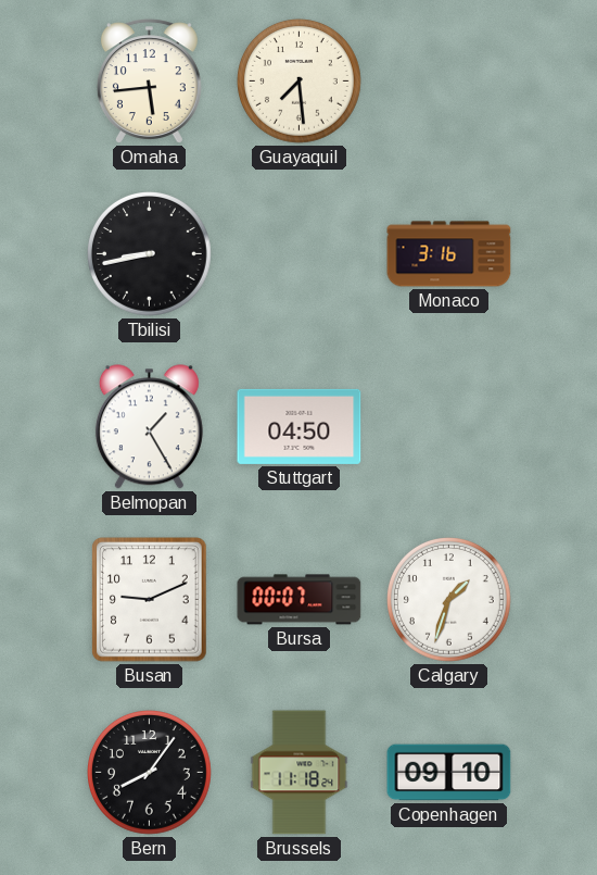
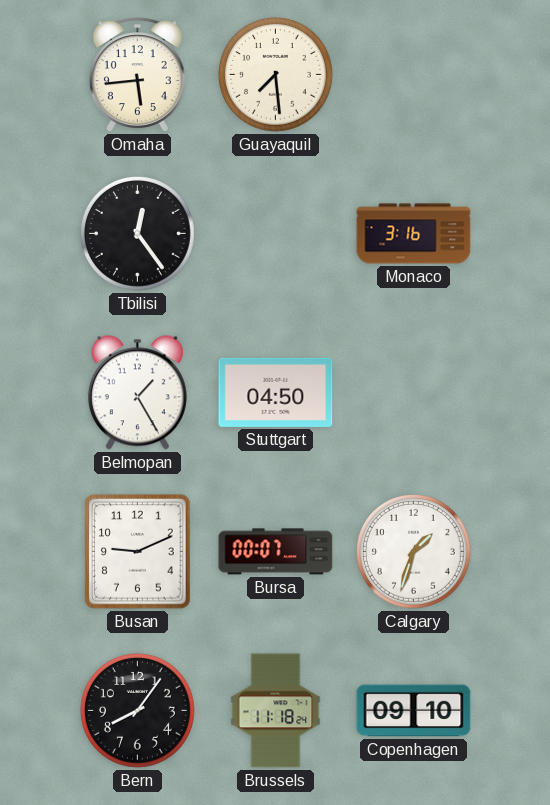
Tbilisi: 8:43 -> 12:24
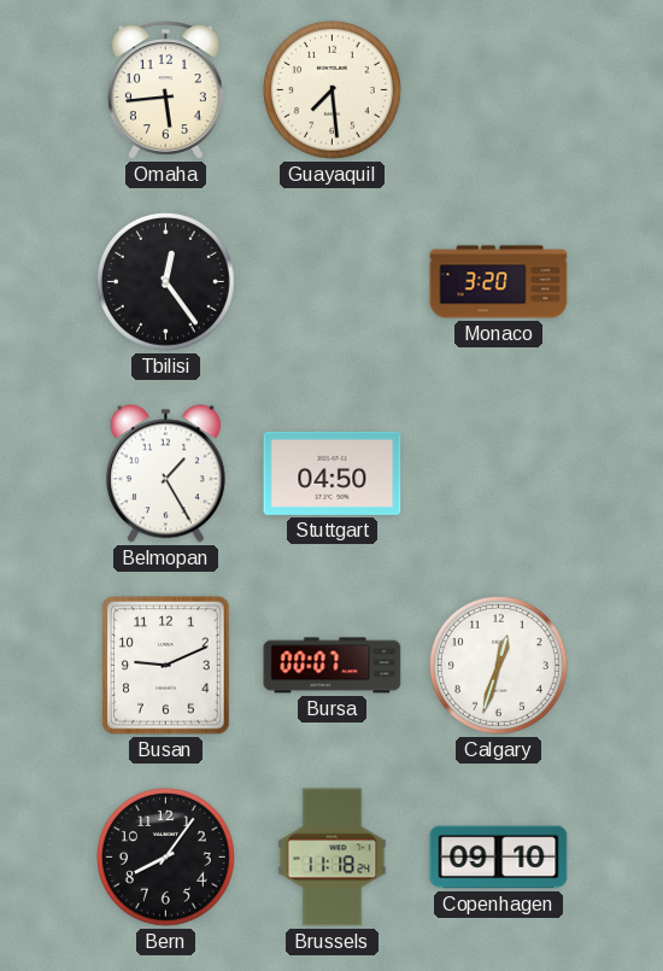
Monaco: 3:16 -> 3:20
Calgary: 1:33 -> 12:33
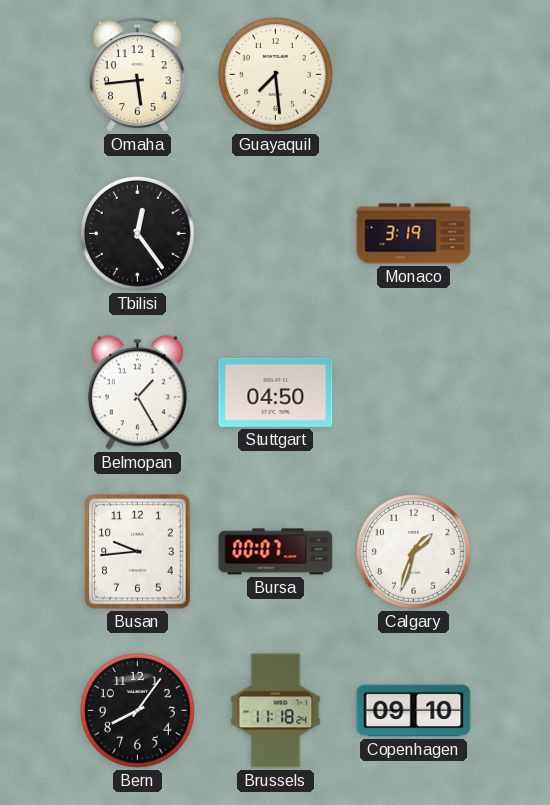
Monaco: 3:20 -> 3:19
Busan: 9:11 -> 9:44
Calgary: 12:33 -> 1:33
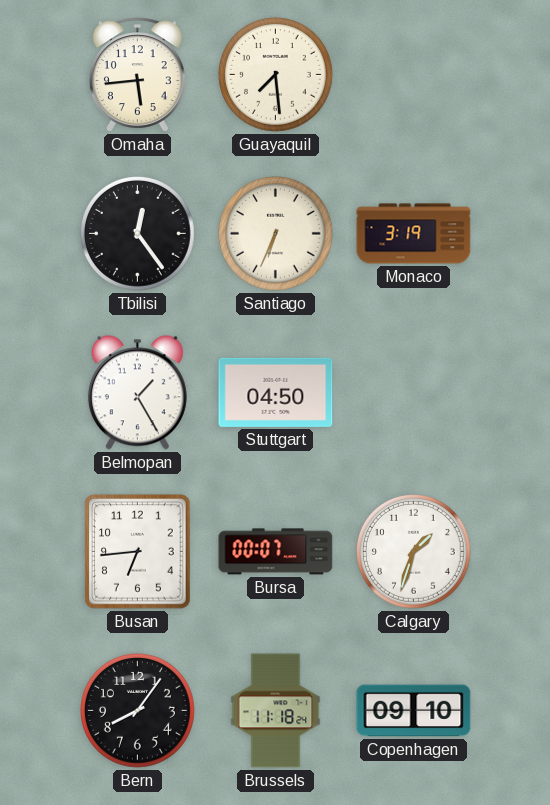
Santiago: none -> 6:34
Busan: 9:44 -> 6:44
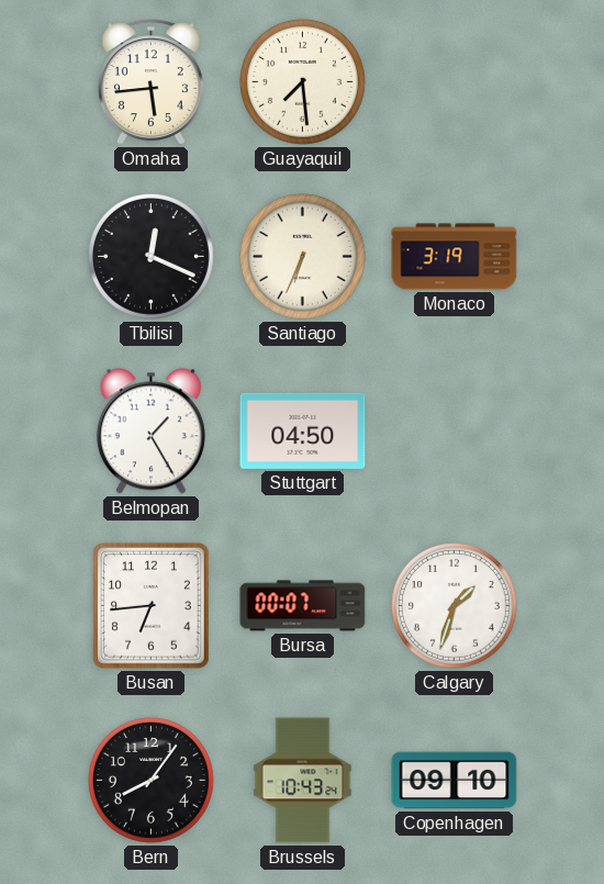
Tbilisi: 12:24 -> 12:19
Brussels: 11:18 -> 10:43
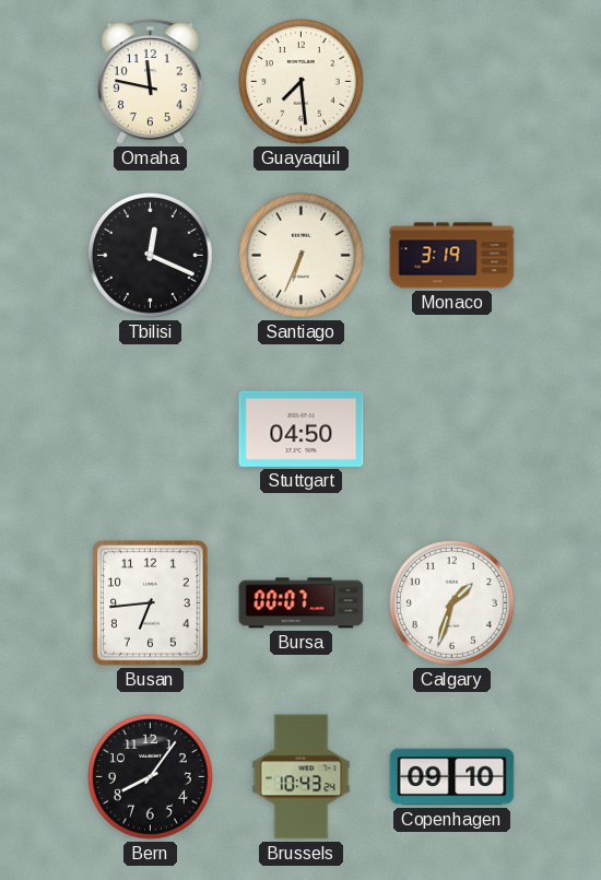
Omaha: 5:44 -> 11:47
Belmopan: 1:25 -> none
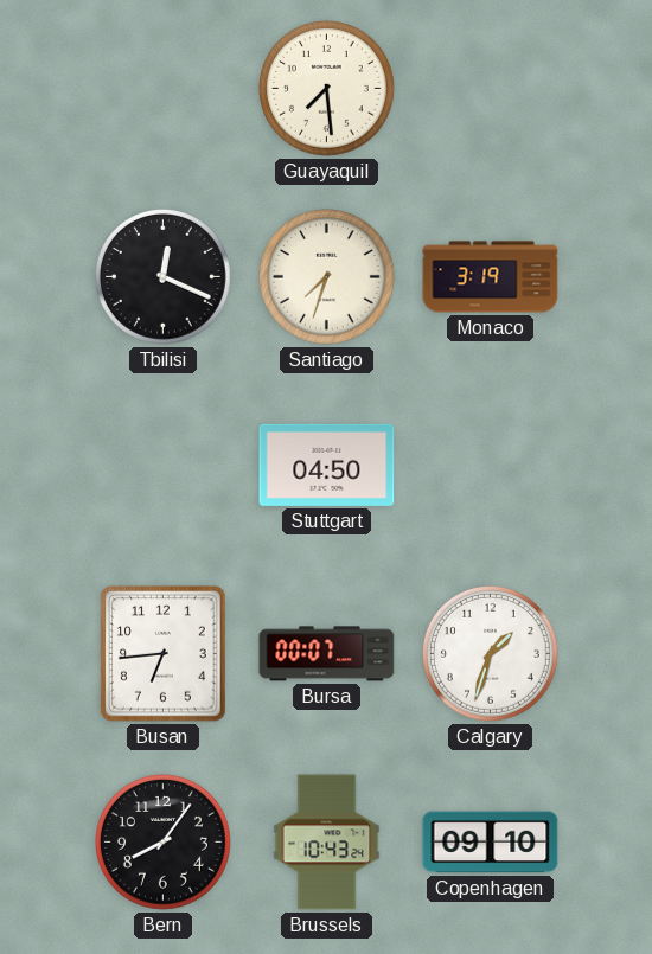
Omaha: 11:47 -> none
Santiago: 6:34 -> 7:33
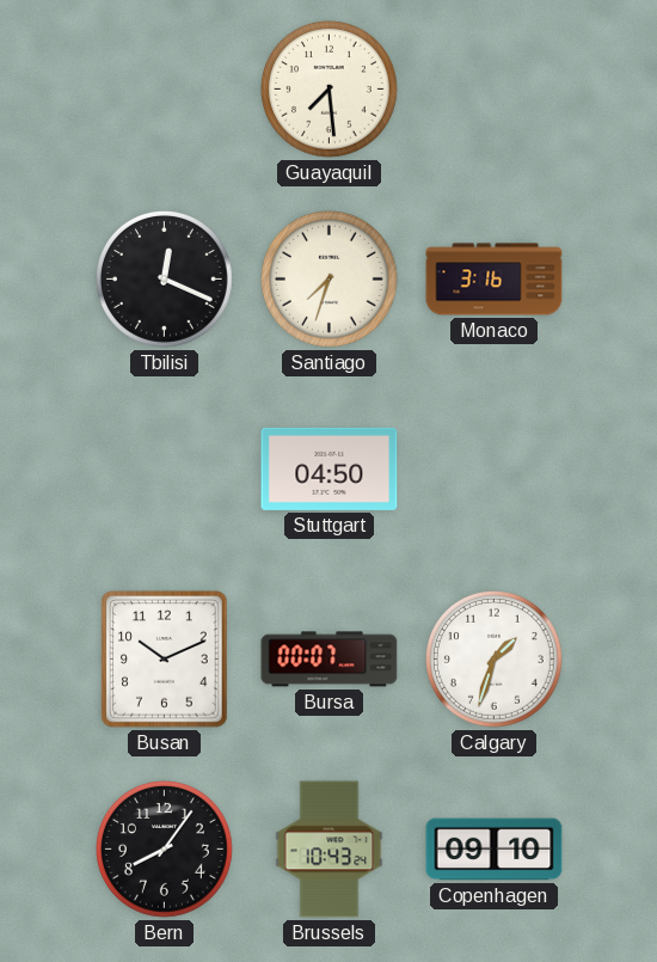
Monaco: 3:19 -> 3:16
Busan: 6:44 -> 10:11
